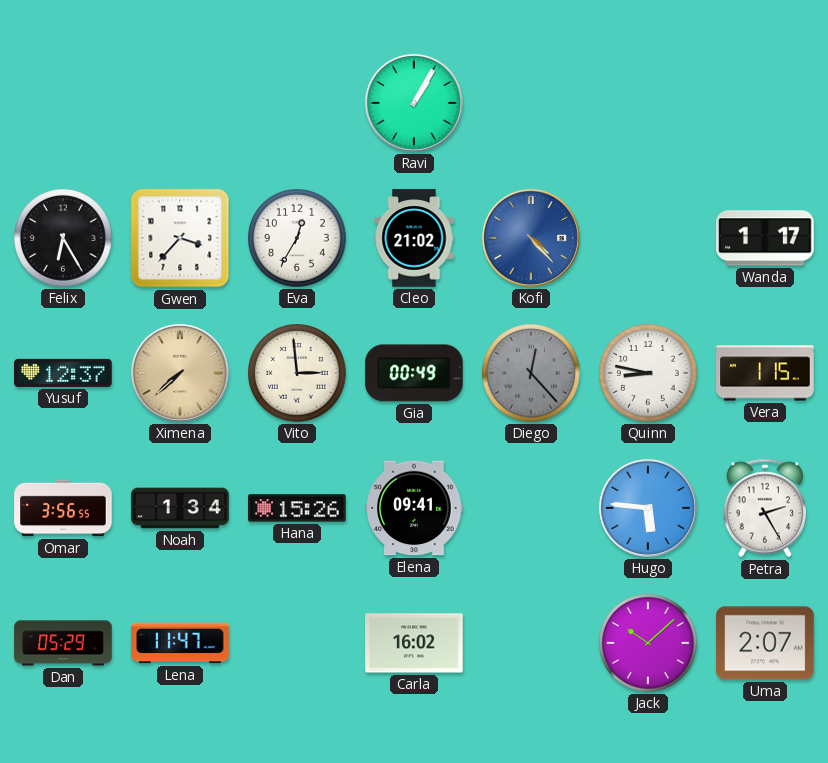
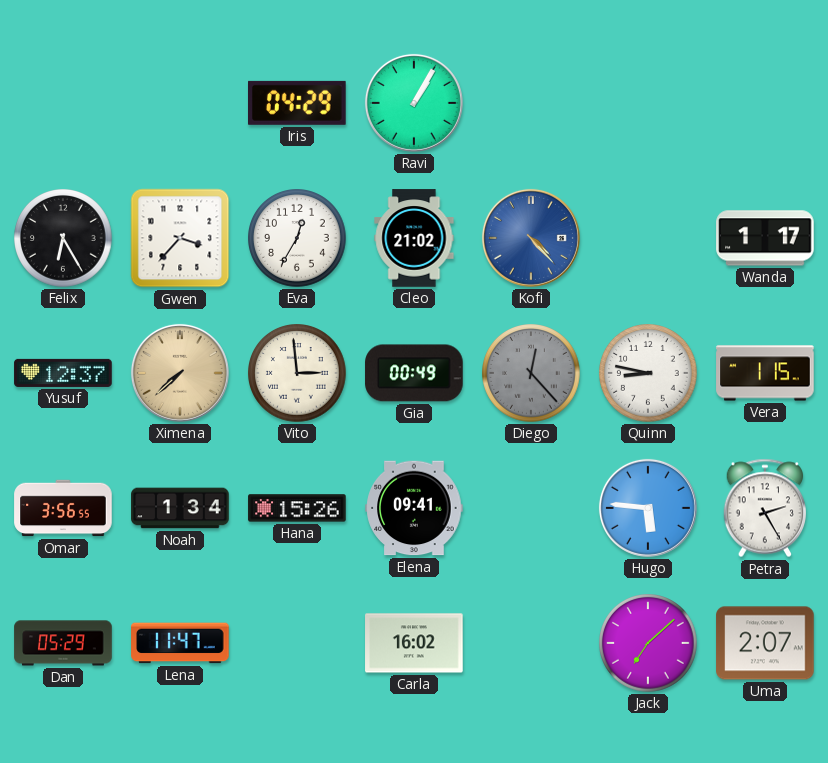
Iris: none -> 04:29
Jack: 10:08 -> 7:08
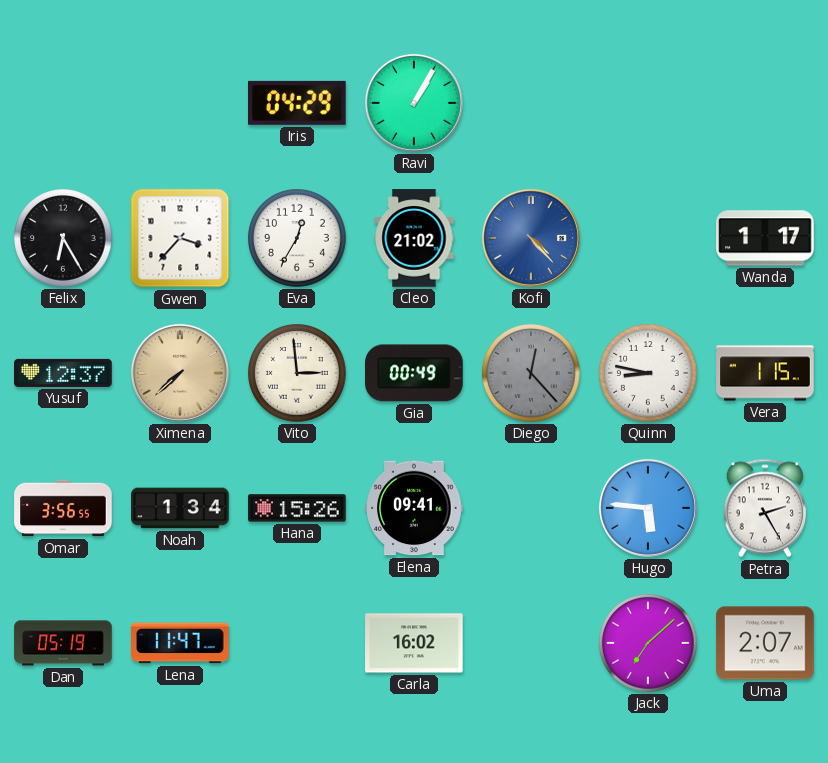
Dan: 05:29 -> 05:19
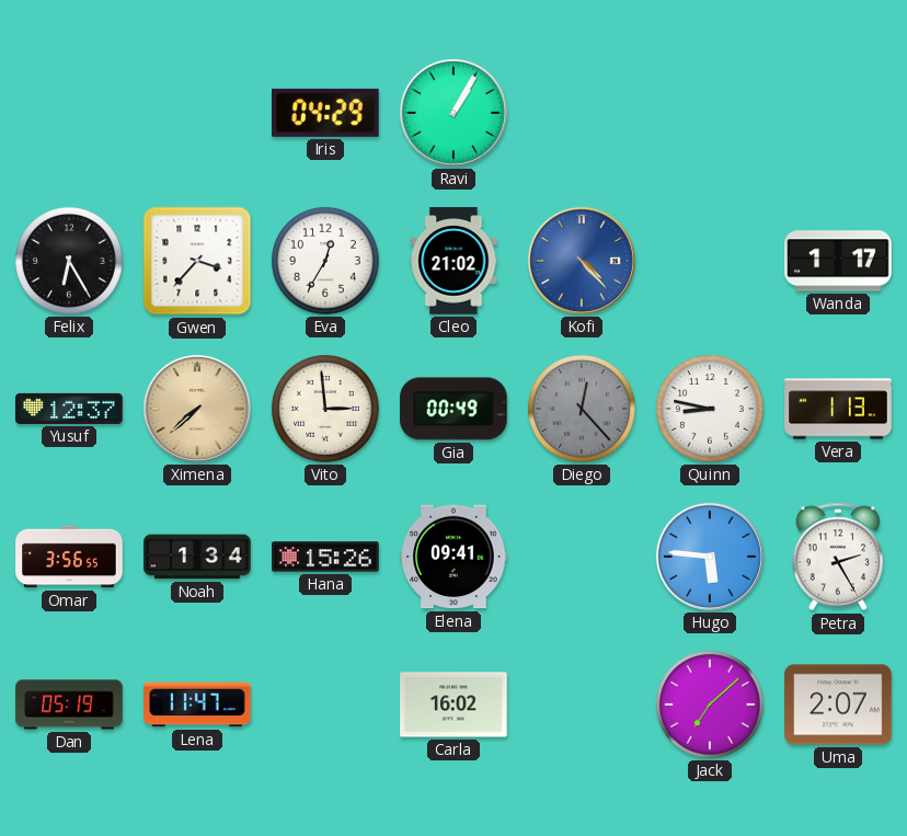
Vera: 1:15 -> 1:13
